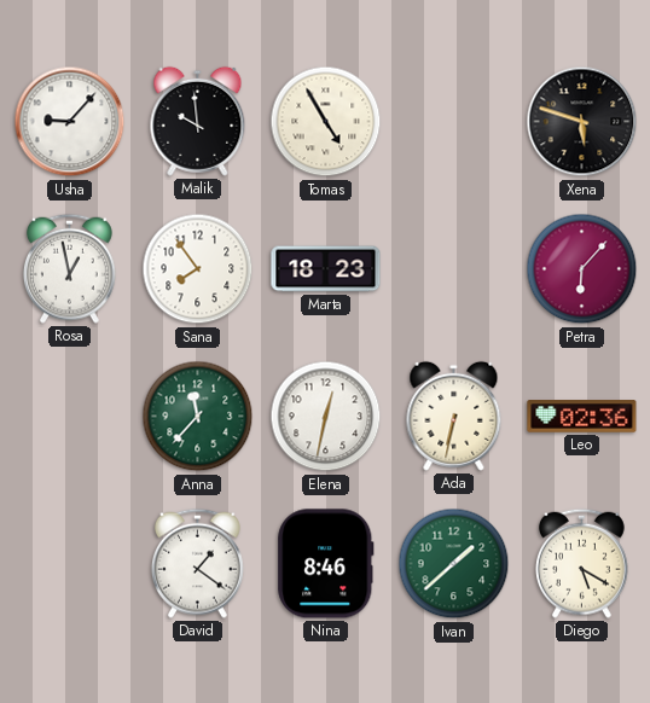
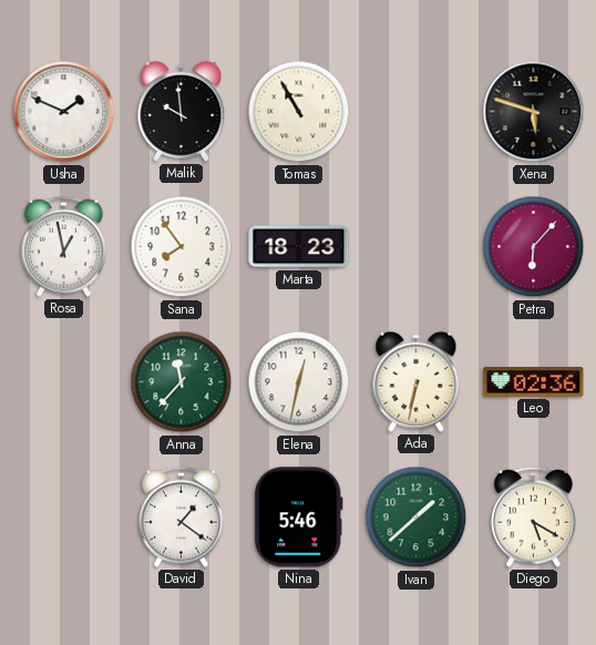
Usha: 9:07 -> 1:49
Tomas: 4:55 -> 10:55
Nina: 8:46 -> 5:46
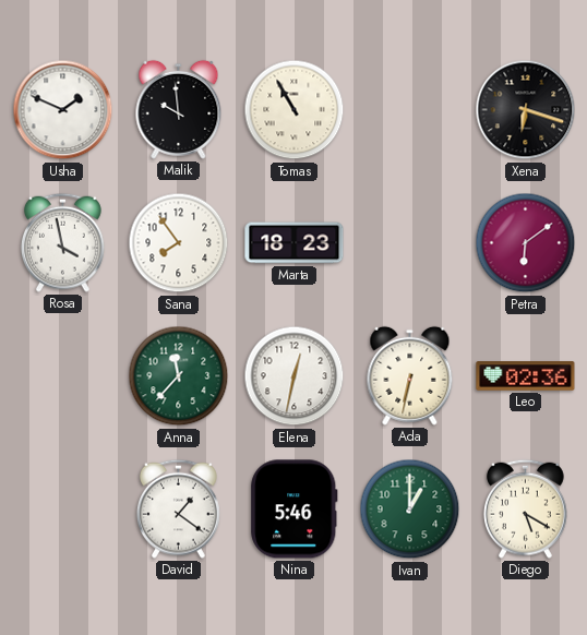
Xena: 5:48 -> 6:18
Rosa: 12:58 -> 3:58
Petra: 6:07 -> 6:09
Ivan: 1:38 -> 1:00
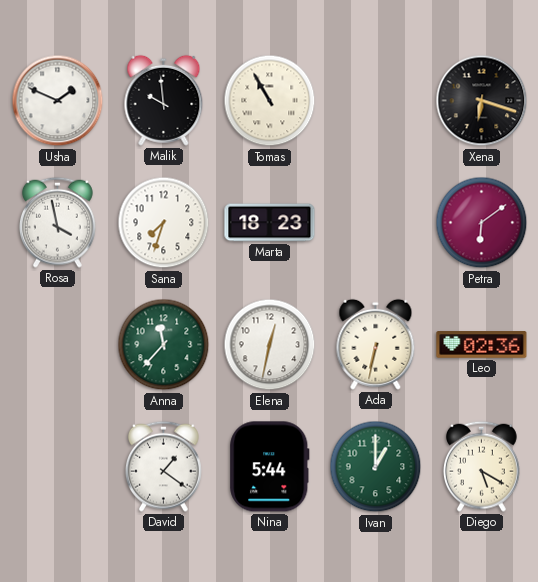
Sana: 7:54 -> 7:33
Nina: 5:46 -> 5:44
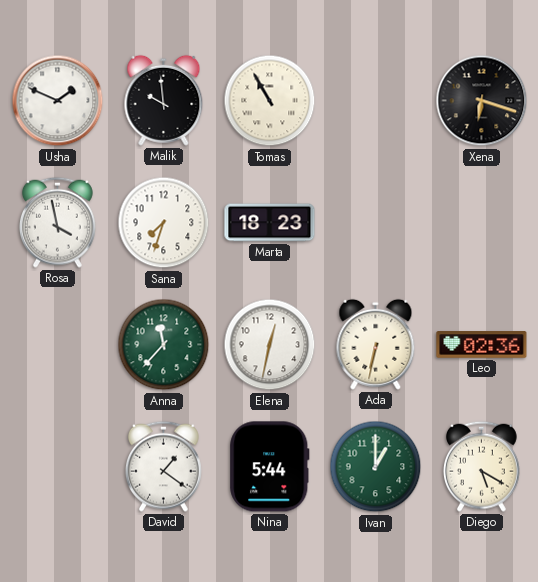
Petra: 6:09 -> none
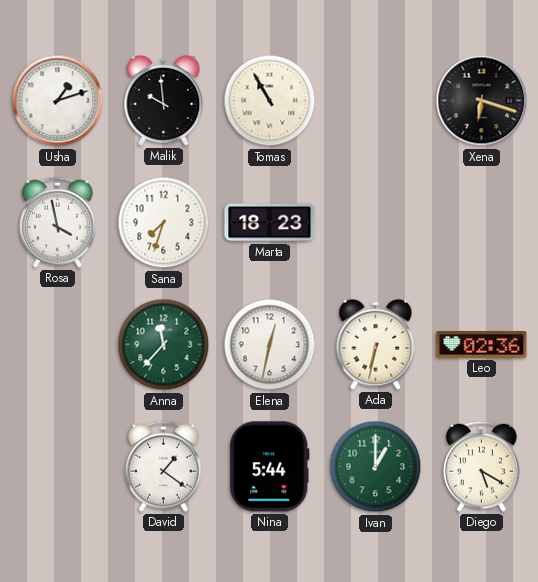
Usha: 1:49 -> 1:12
